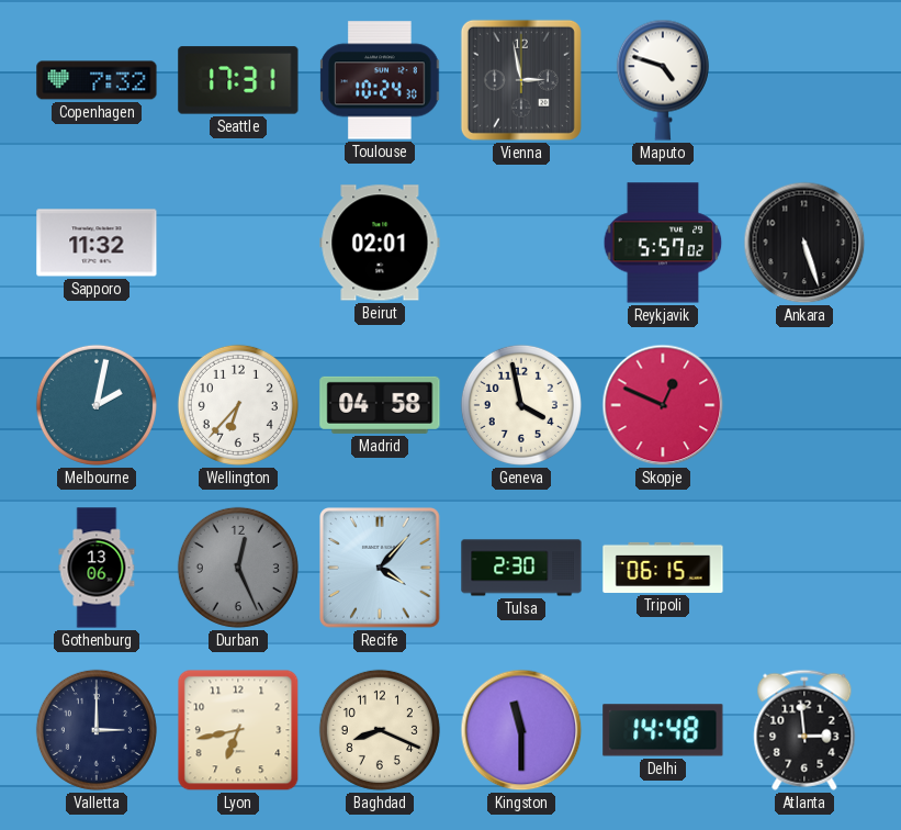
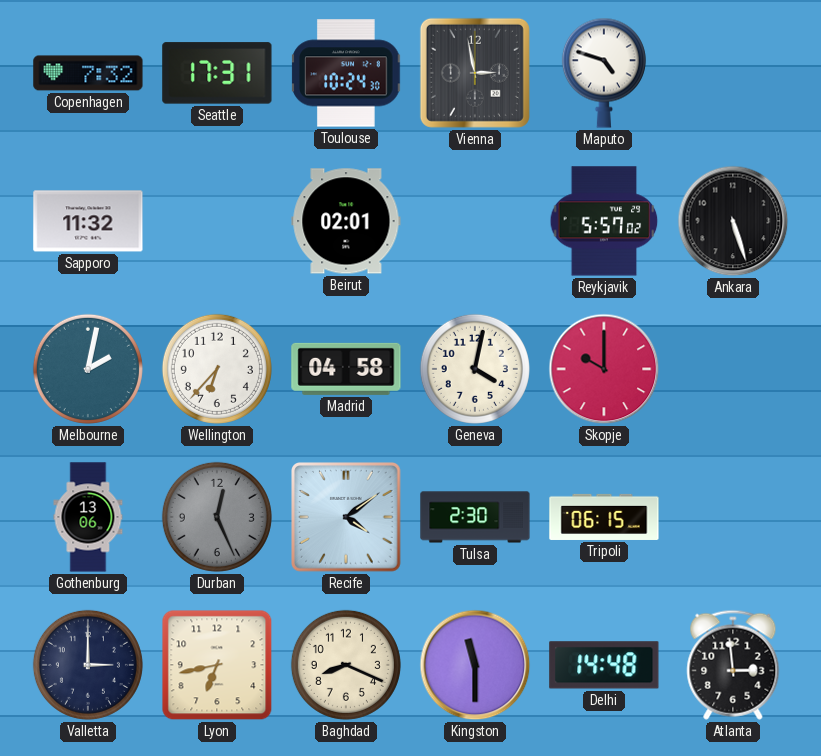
Geneva: 3:58 -> 4:02
Skopje: 12:49 -> 10:00
Recife: 4:07 -> 4:09
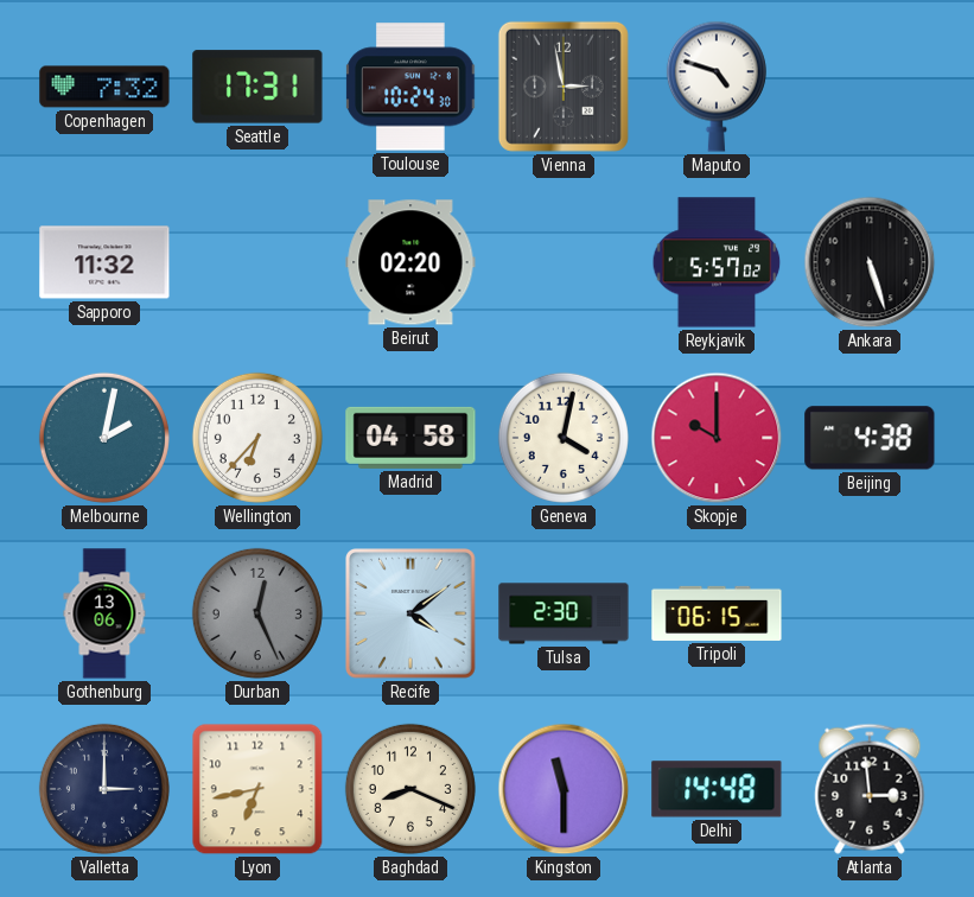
Beirut: 02:01 -> 02:20
Beijing: none -> 4:38
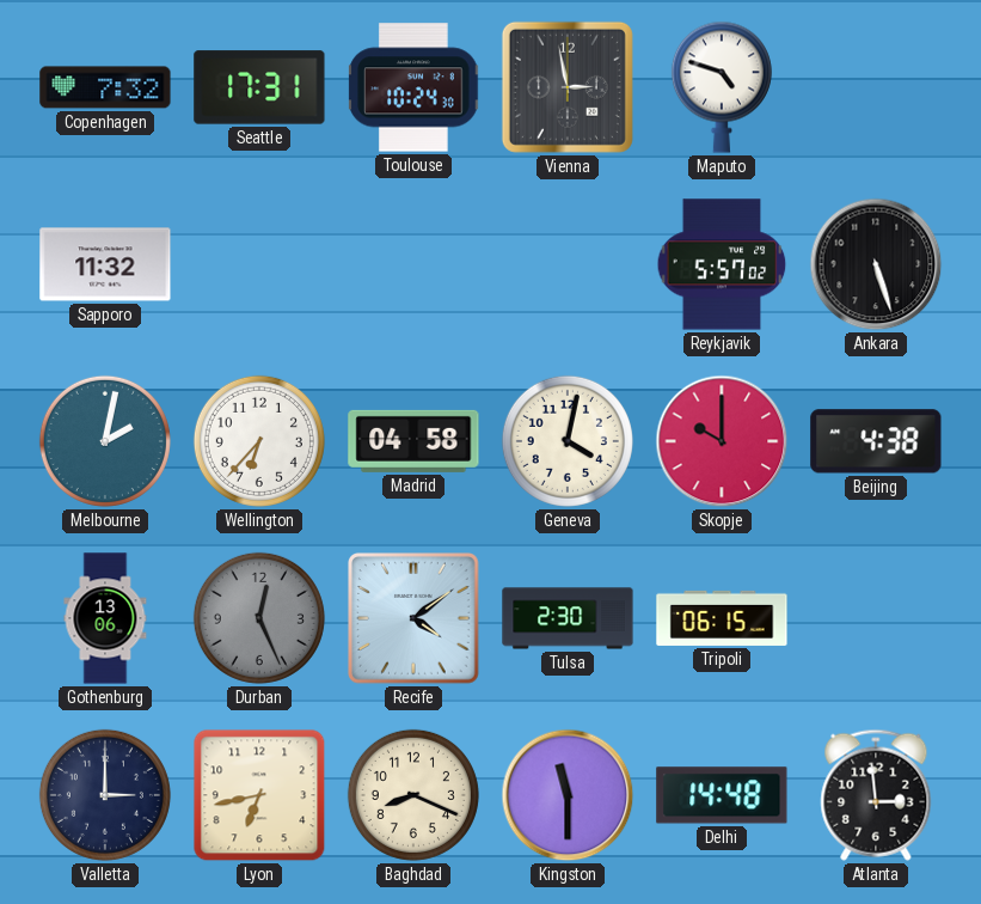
Beirut: 02:20 -> none
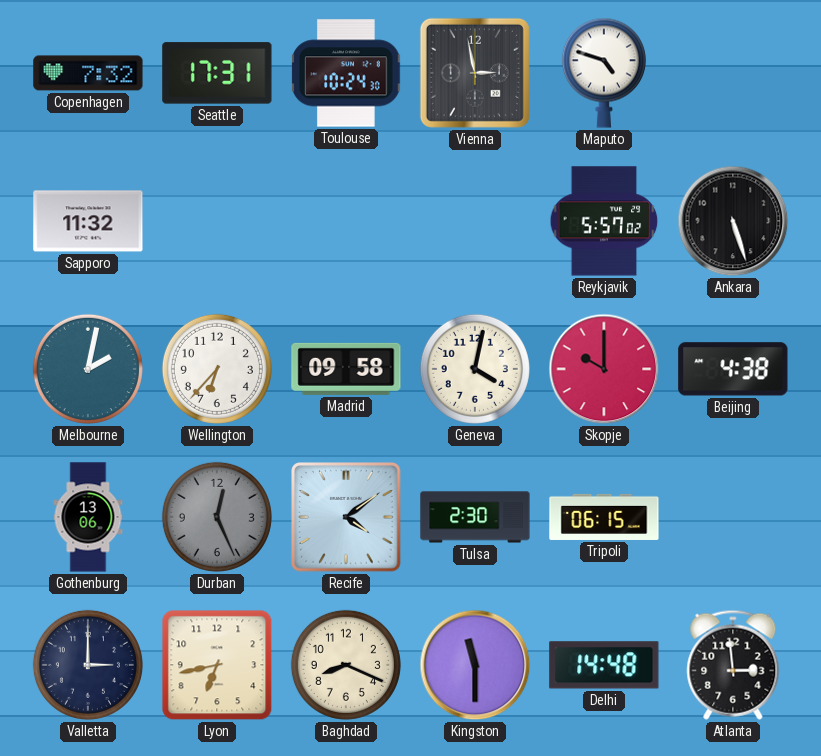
Madrid: 04:58 -> 09:58
